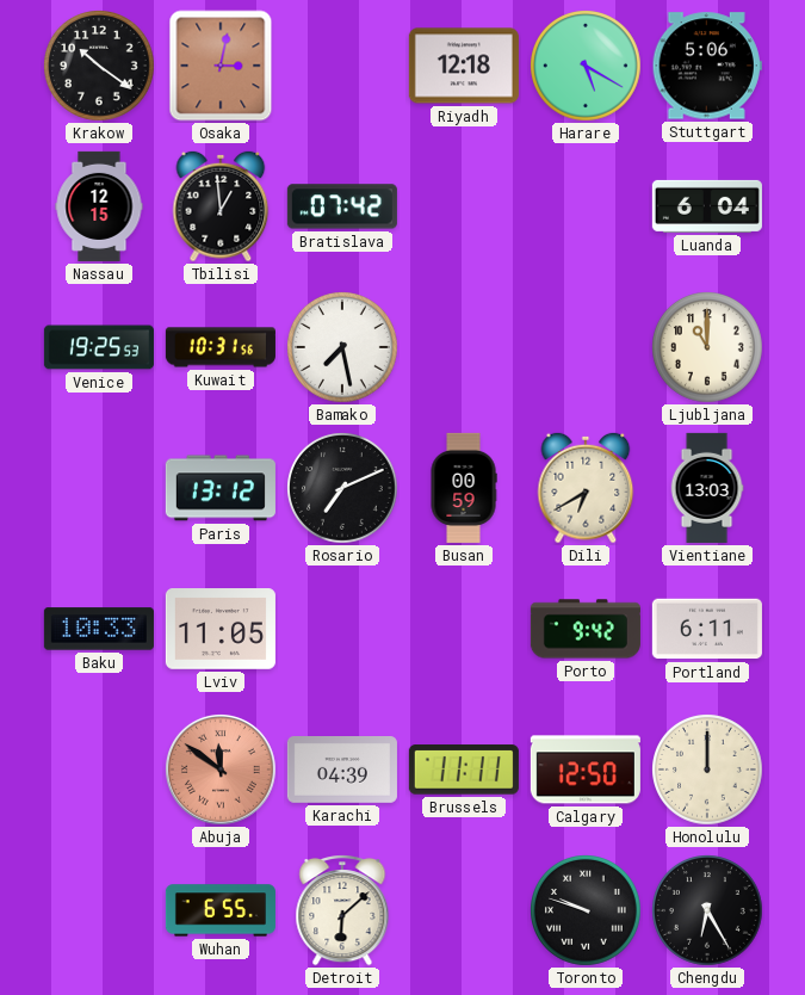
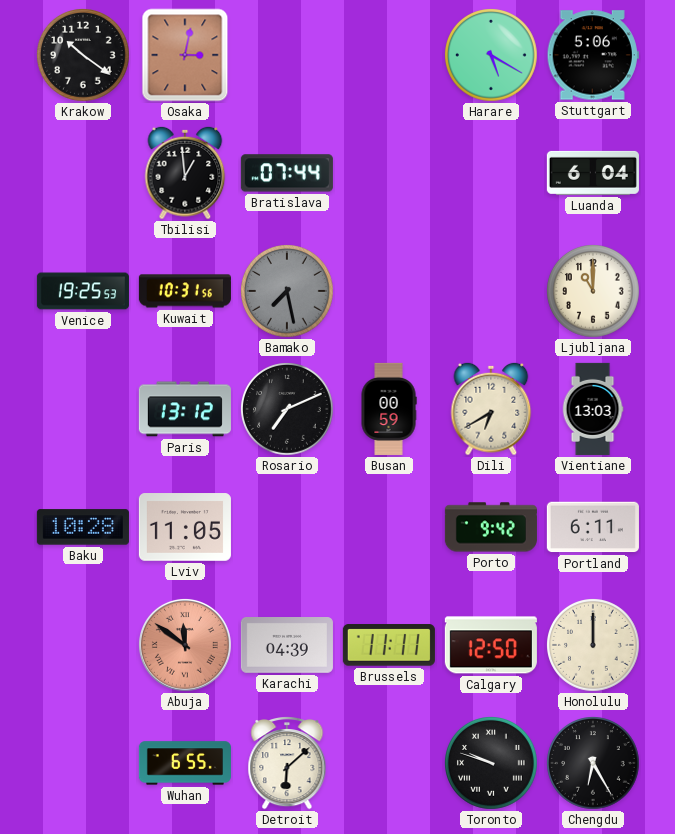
Riyadh: 12:18 -> none
Nassau: 12:15 -> none
Bratislava: 07:42 -> 07:44
Bamako dial: white -> grey
Baku: 10:33 -> 10:28
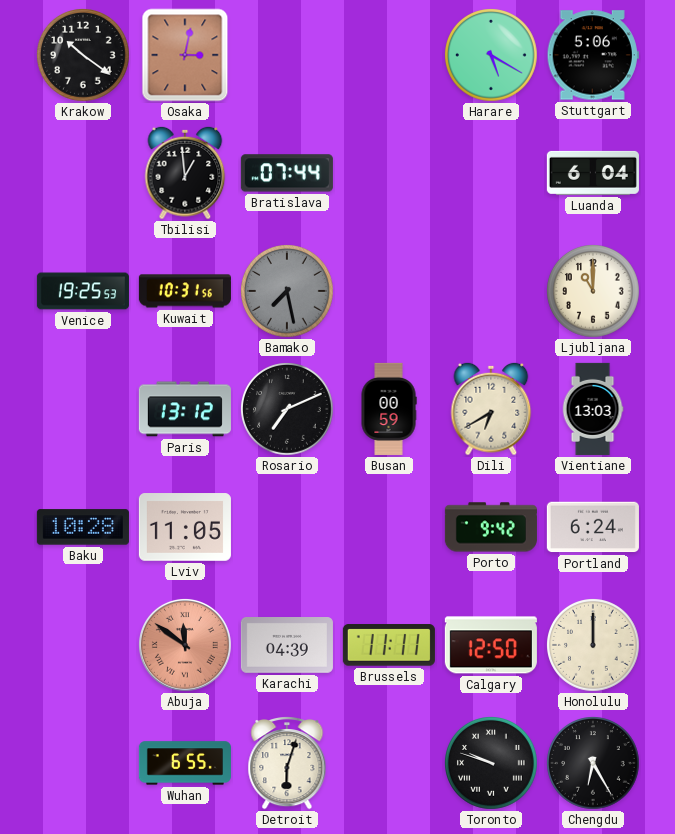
Portland: 6:11 -> 6:24
Detroit: 6:08 -> 6:03
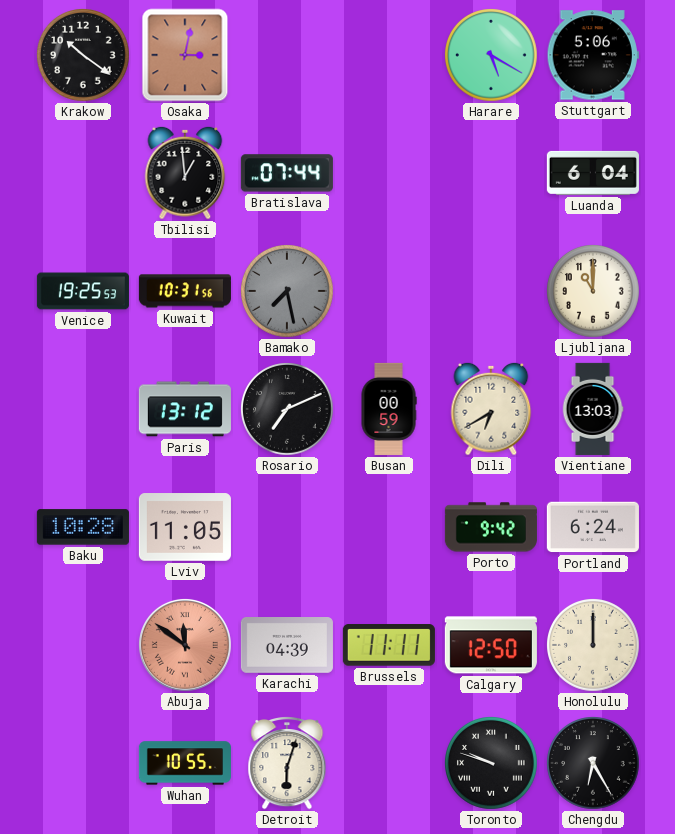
Wuhan: 6:55 -> 10:55
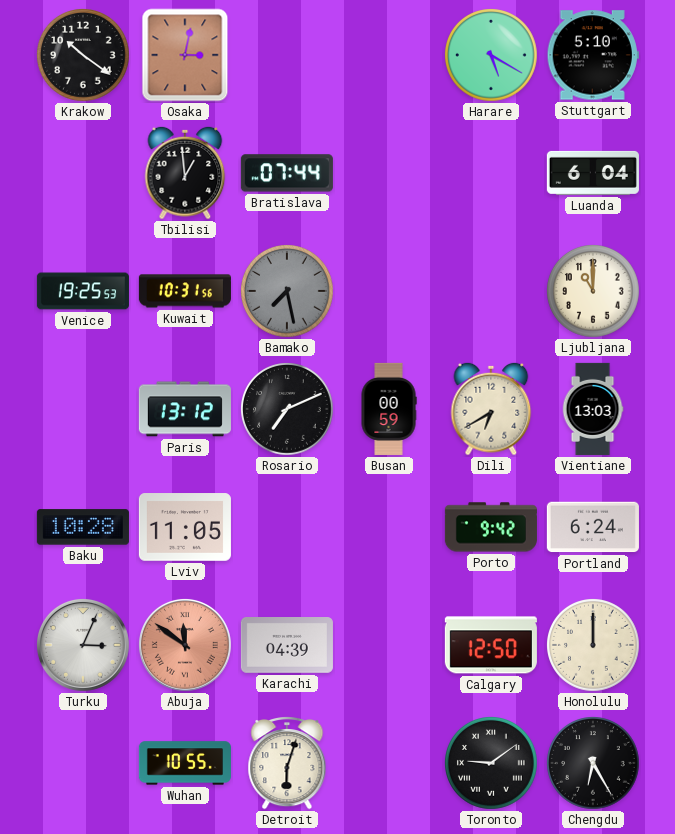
Stuttgart: 5:06 -> 5:10
Turku: none -> 3:04
Brussels: 11:11 -> none
Toronto: 9:48 -> 9:09
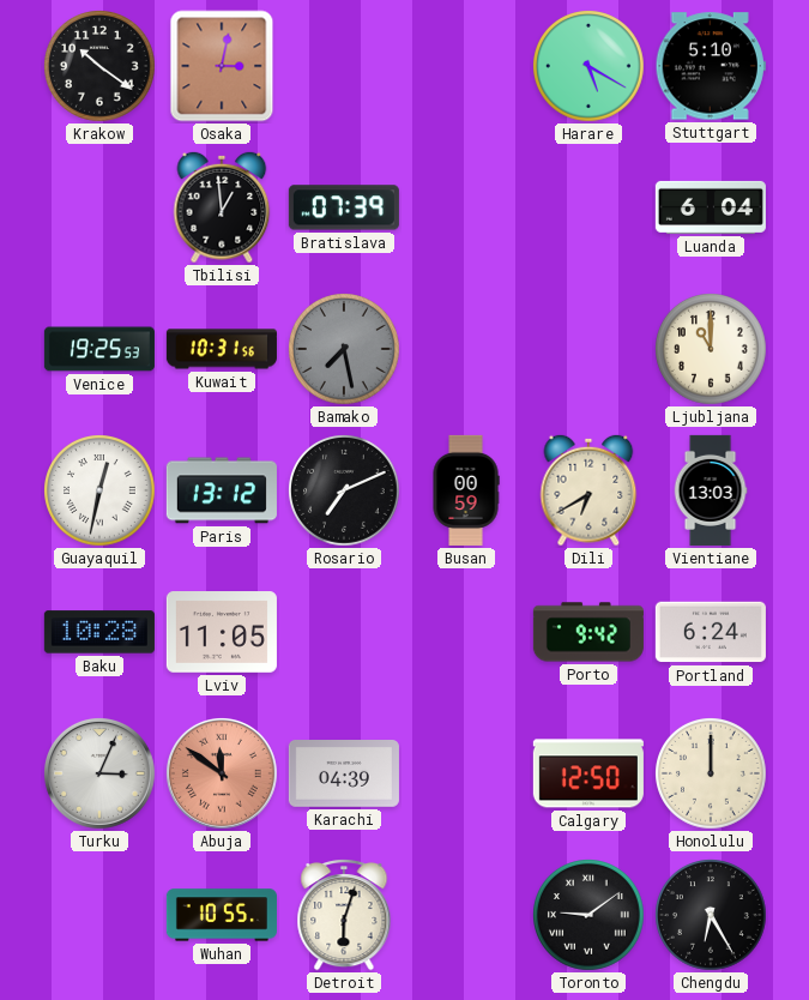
Bratislava: 07:44 -> 07:39
Guayaquil: none -> 12:32
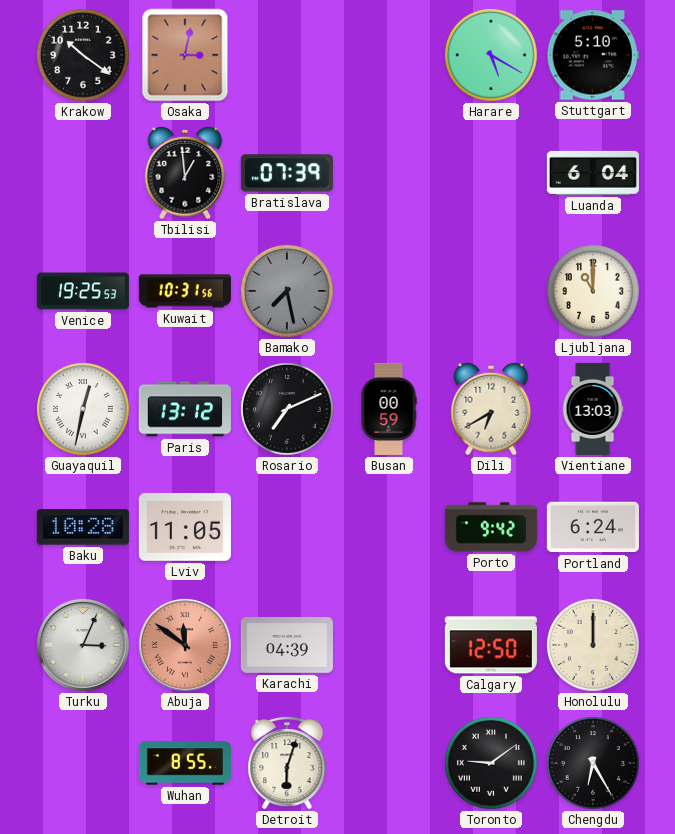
Wuhan: 10:55 -> 8:55
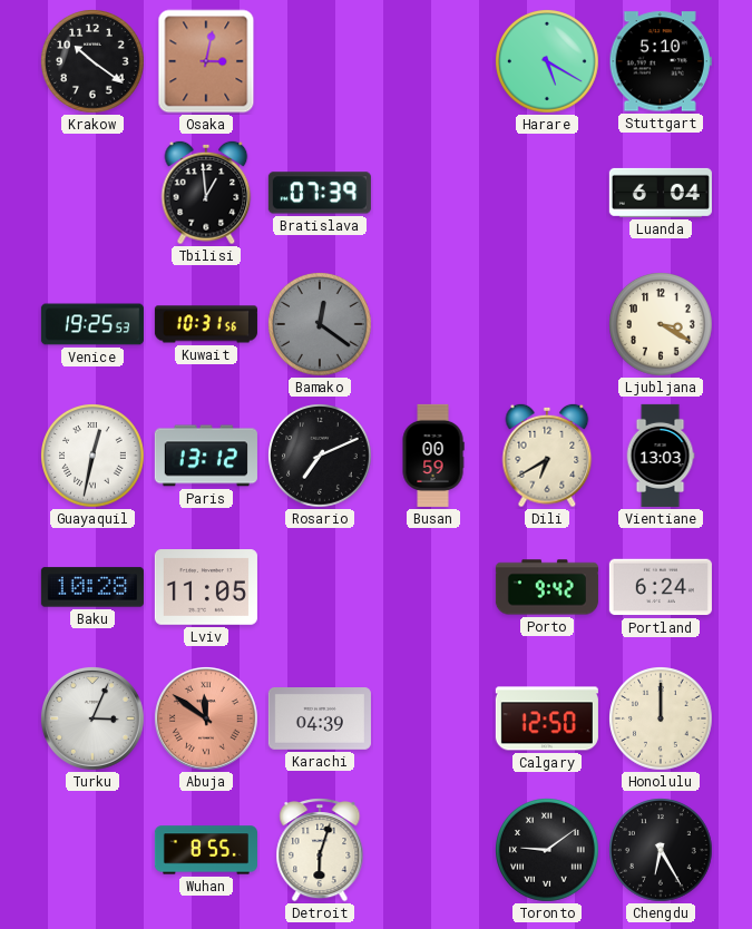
Bamako: 7:28 -> 12:21
Ljubljana: 11:00 -> 3:20
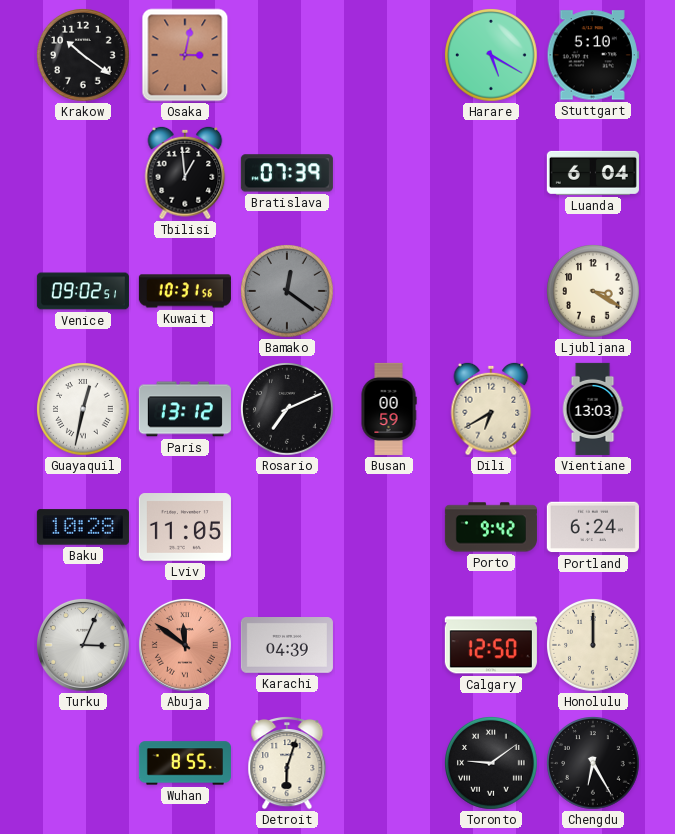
Venice: 19:25 -> 09:02
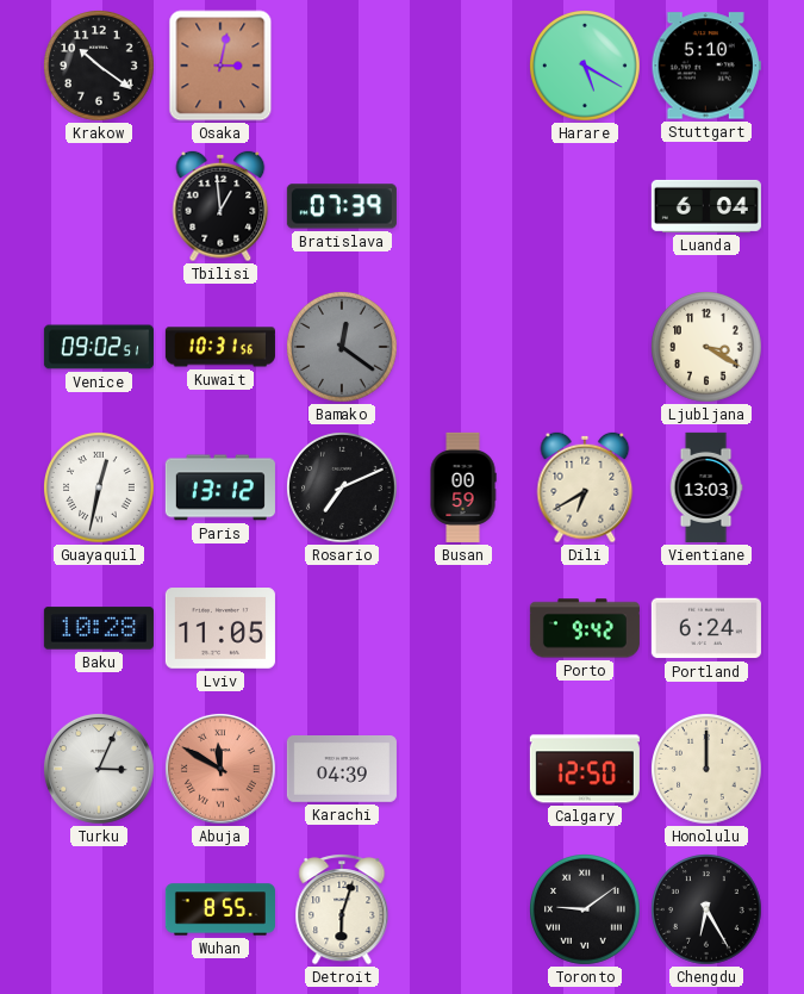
Abuja: 11:51 -> 11:50
